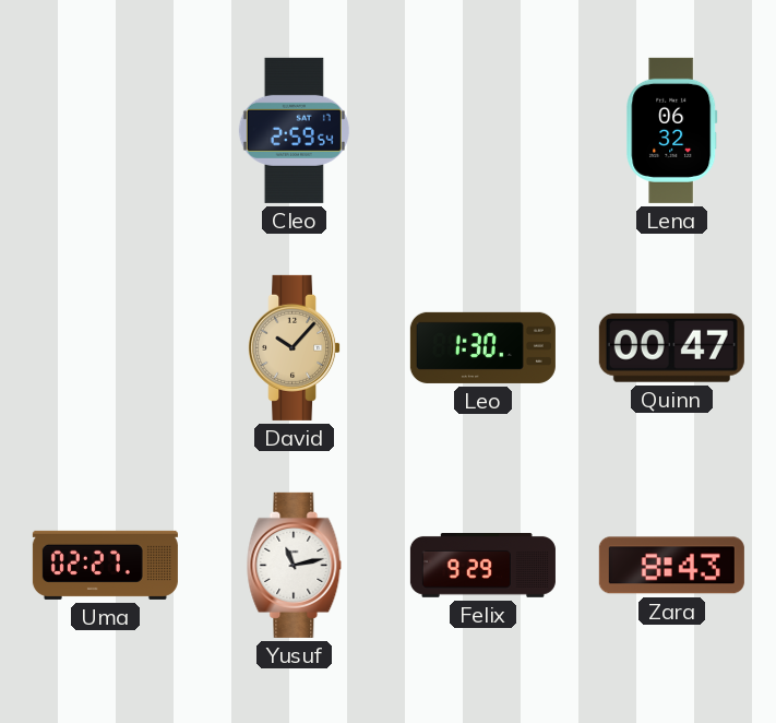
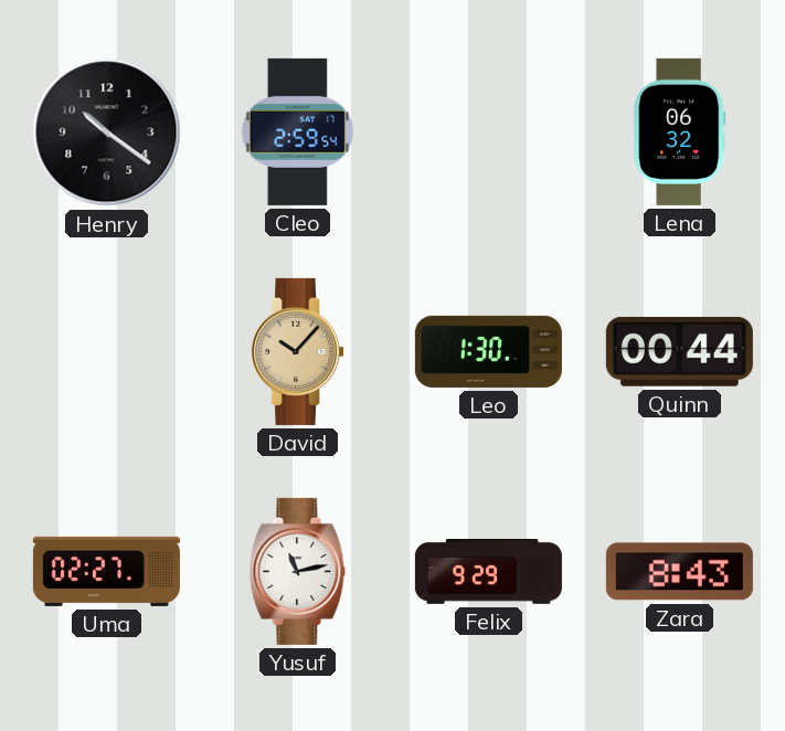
Henry: none -> 10:21
Quinn: 00:47 -> 00:44
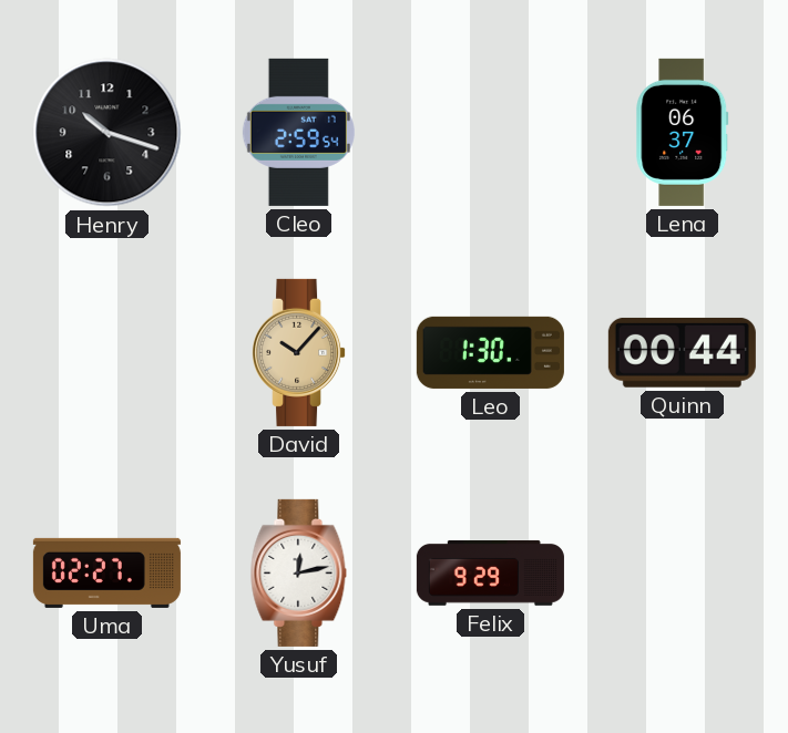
Henry: 10:21 -> 10:18
Lena: 06:32 -> 06:37
Yusuf: 11:13 -> 12:13
Zara: 8:43 -> none
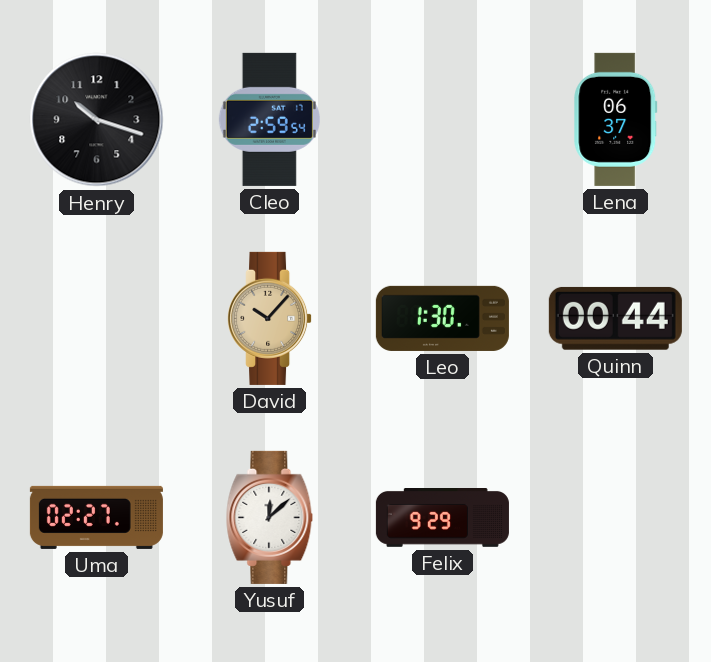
Yusuf: 12:13 -> 12:08
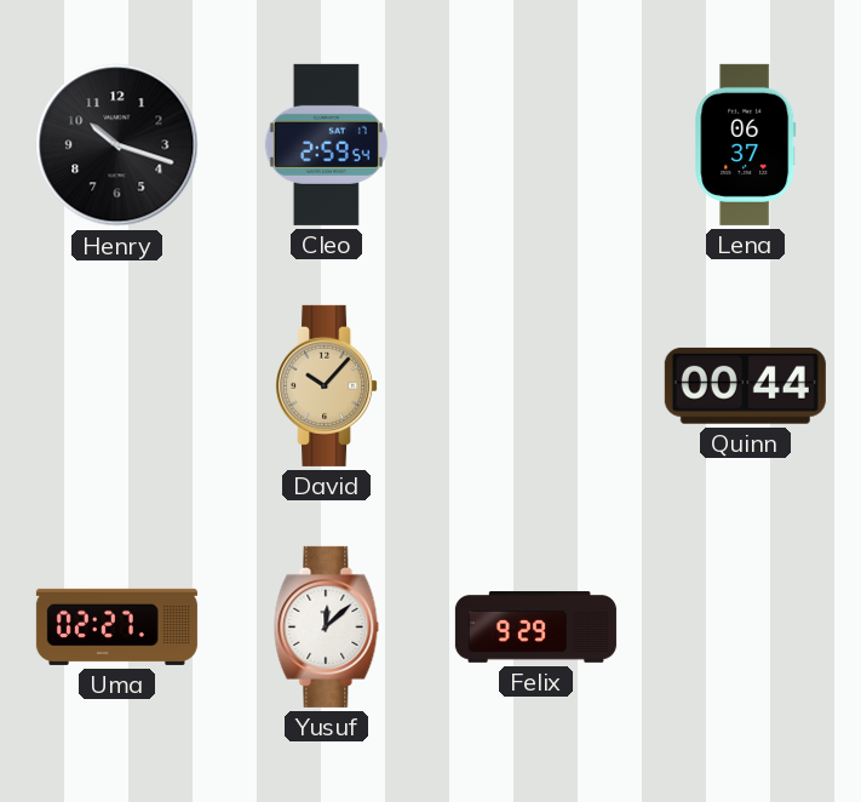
Leo: 1:30 -> none
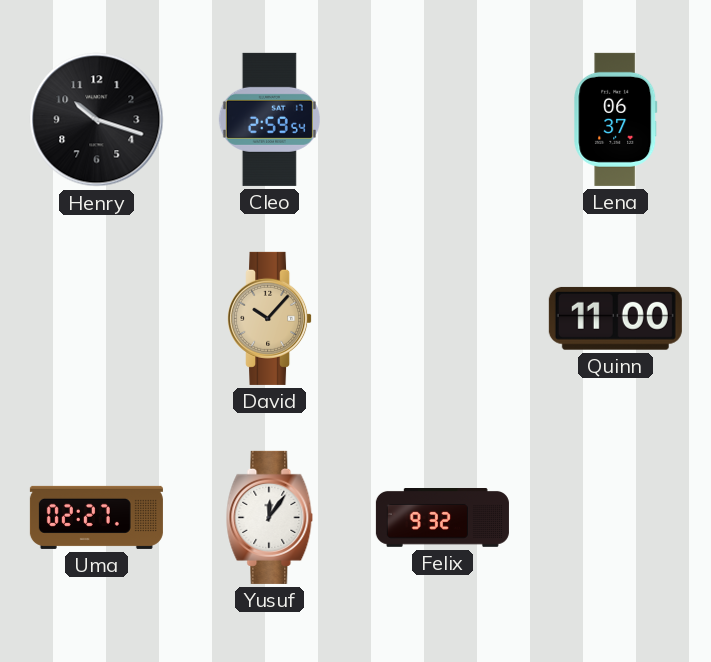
Quinn: 00:44 -> 11:00
Yusuf: 12:08 -> 12:06
Felix: 9:29 -> 9:32
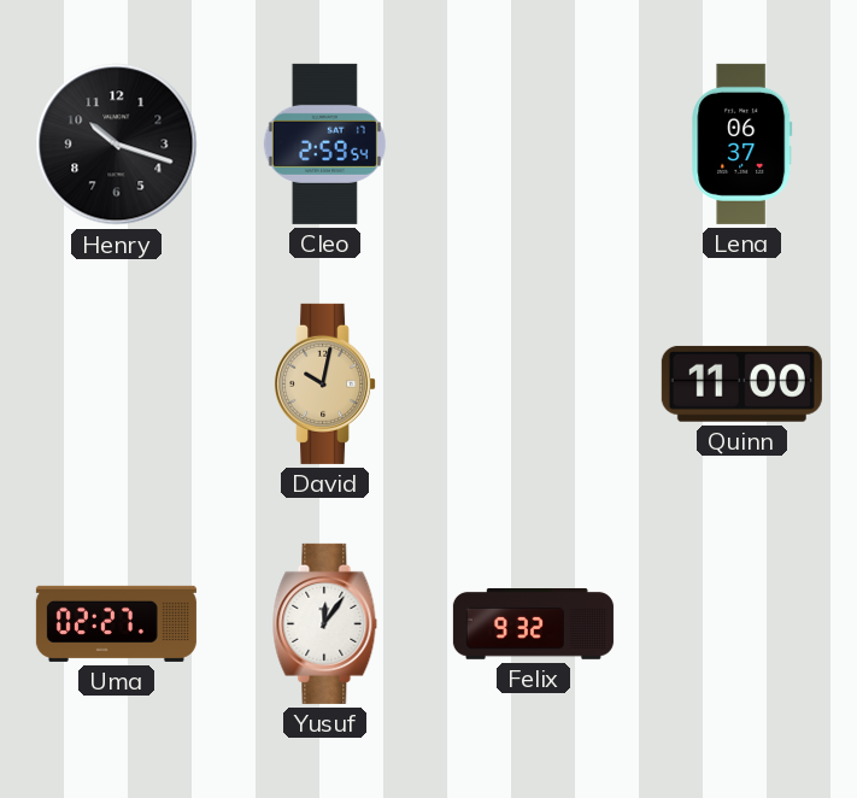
David: 10:07 -> 10:02
